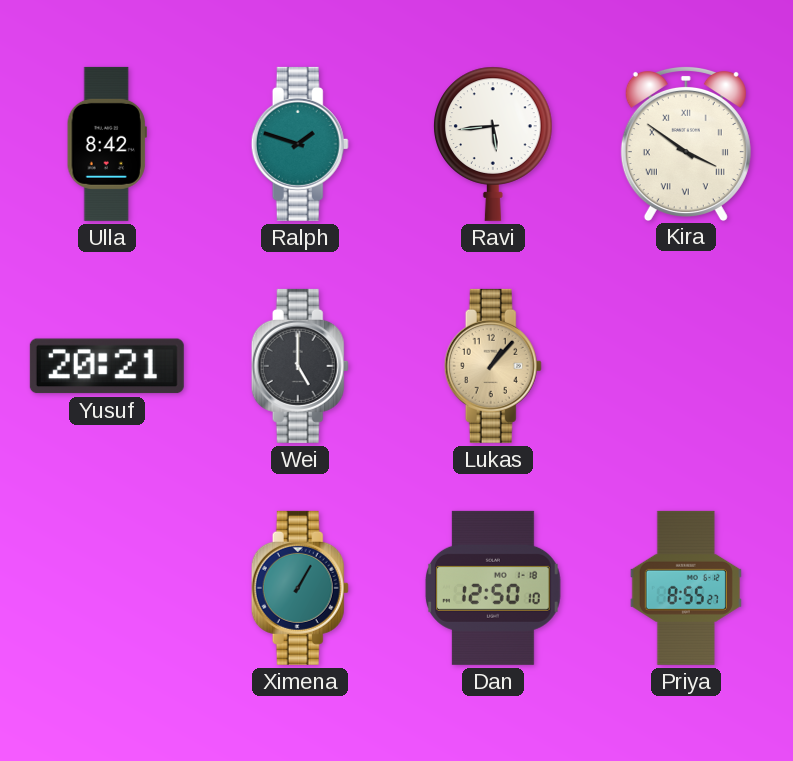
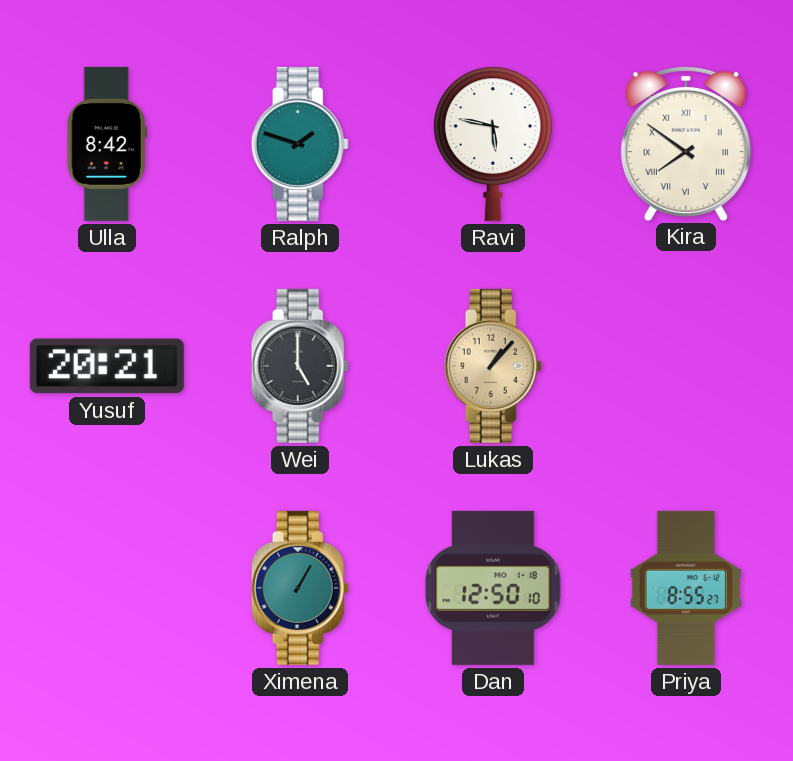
Ravi: 5:44 -> 5:47
Kira: 3:51 -> 7:51
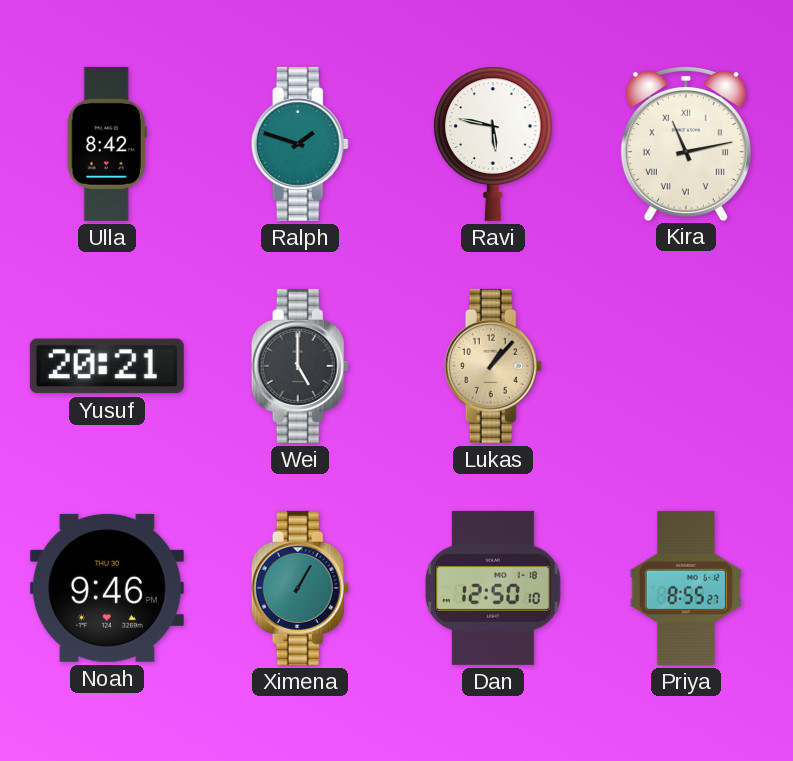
Kira: 7:51 -> 11:13
Noah: none -> 9:46
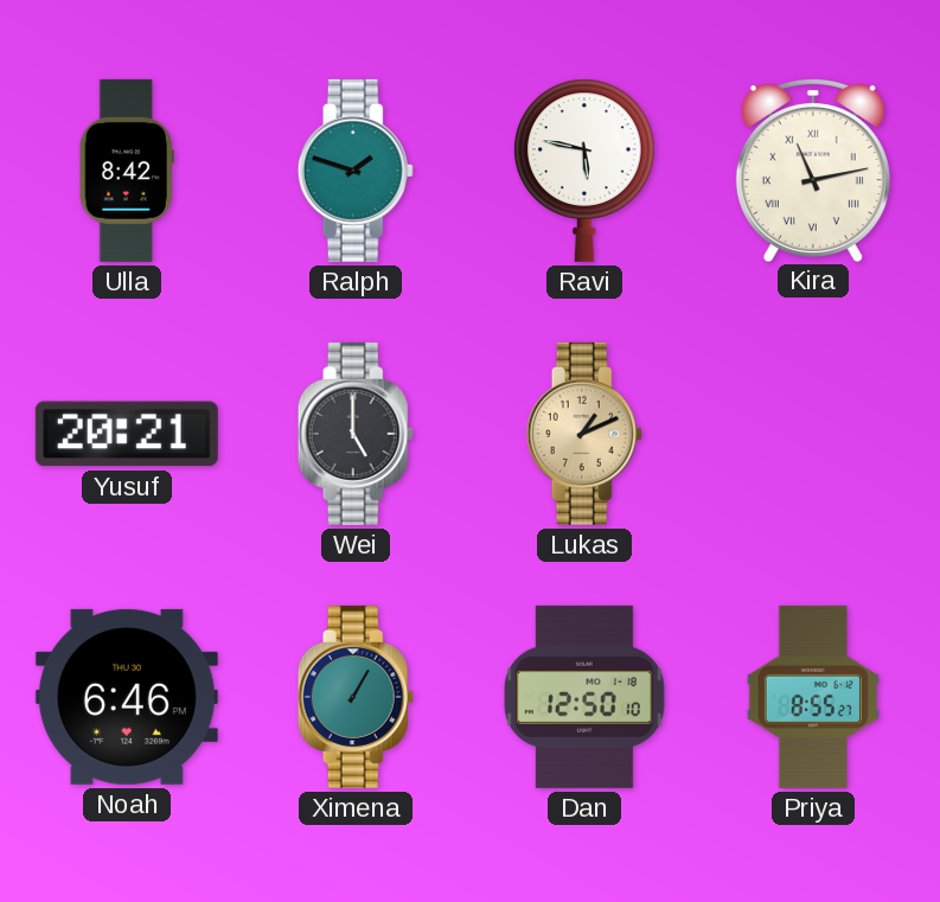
Lukas: 1:07 -> 1:11
Noah: 9:46 -> 6:46
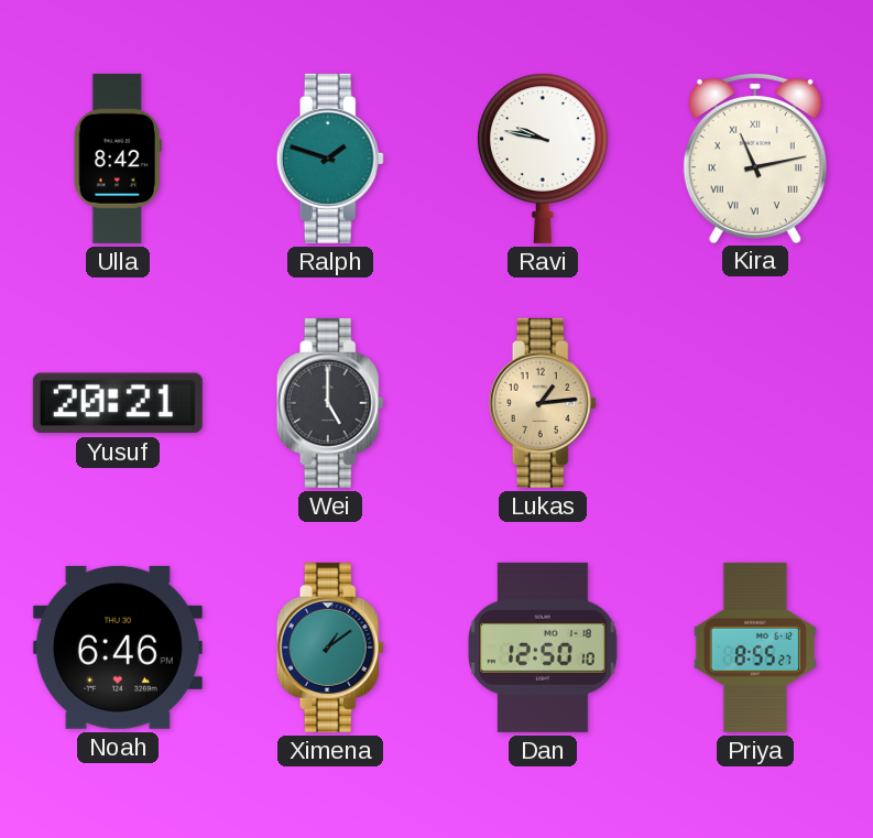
Ravi: 5:47 -> 9:47
Lukas: 1:11 -> 1:14
Ximena: 1:05 -> 1:09
